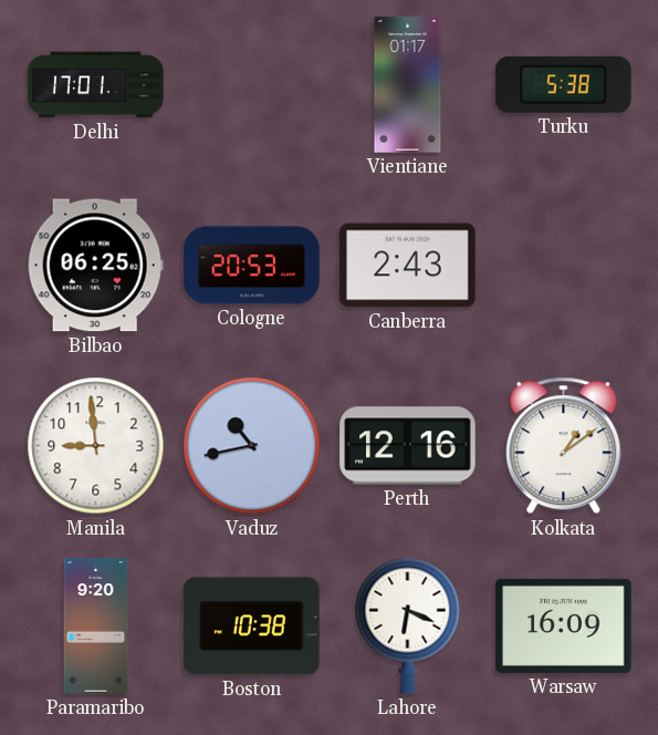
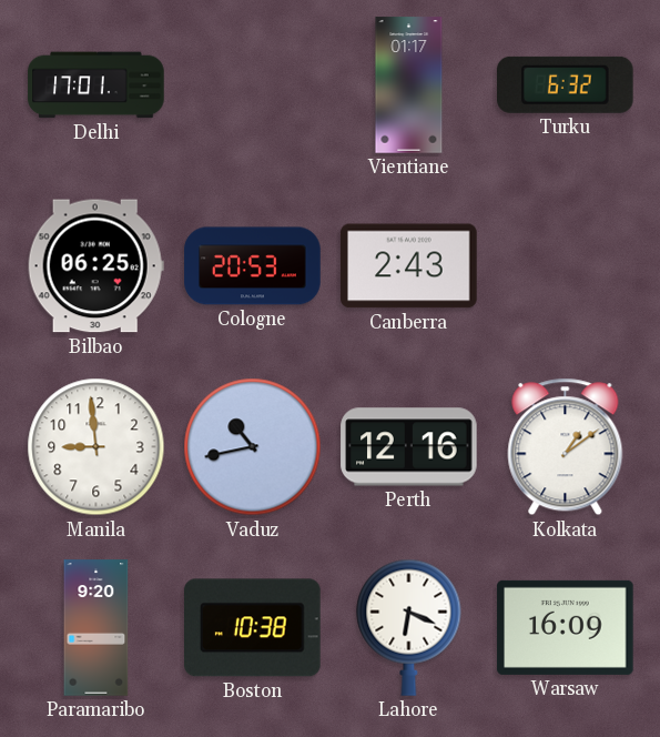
Turku: 5:38 -> 6:32
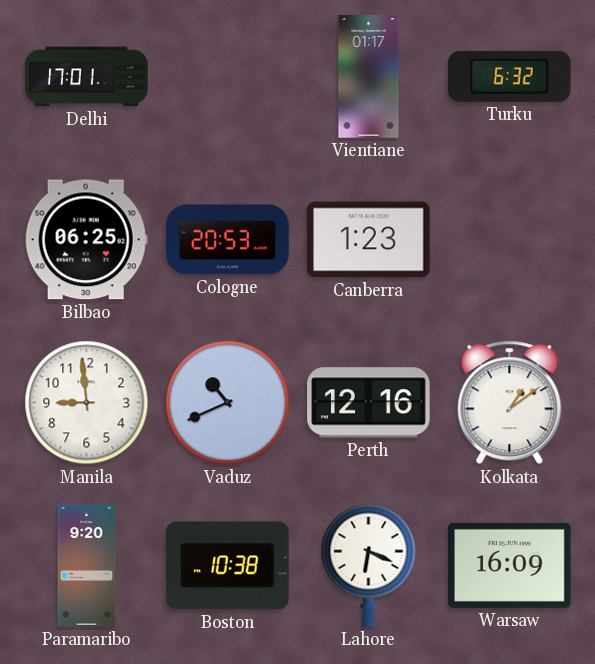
Canberra: 2:43 -> 1:23
Vaduz: 10:43 -> 10:41
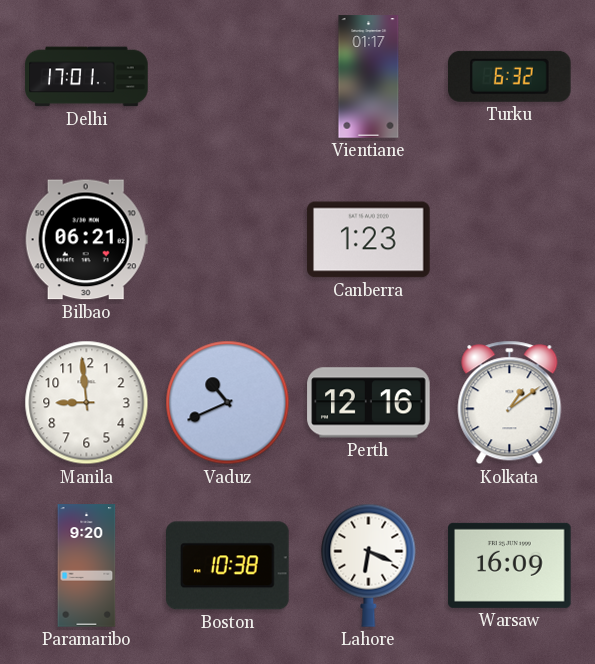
Bilbao: 06:25 -> 06:21
Cologne: 20:53 -> none
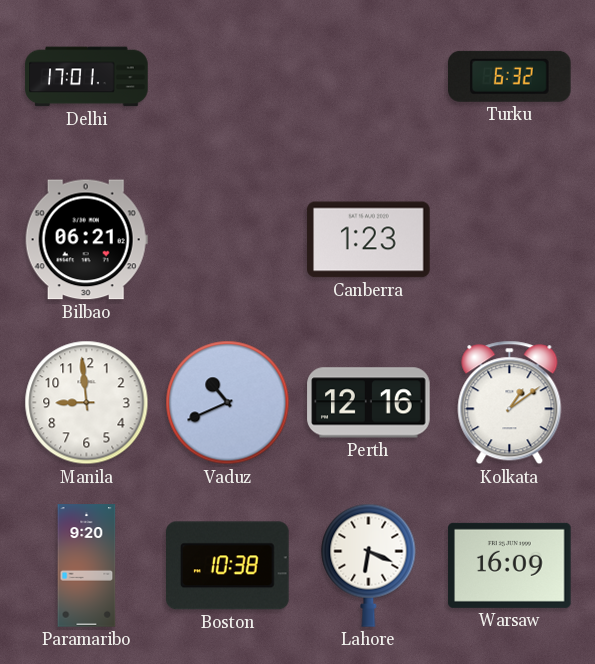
Vientiane: 01:17 -> none
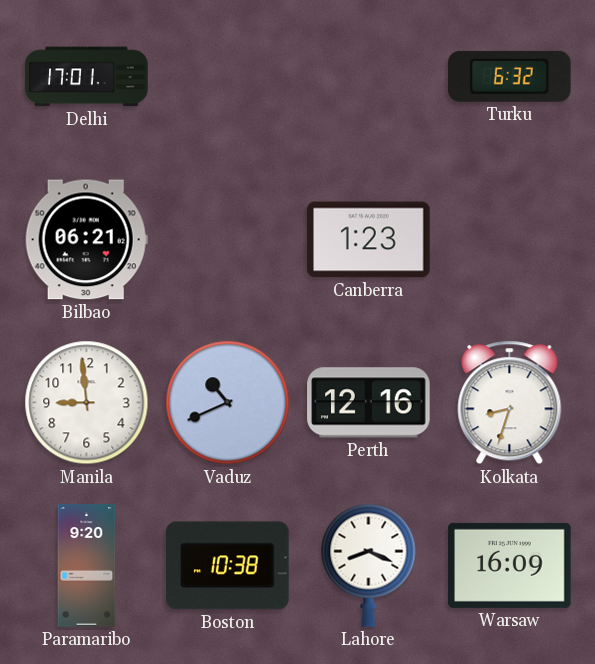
Kolkata: 1:09 -> 8:33
Lahore: 6:19 -> 8:19
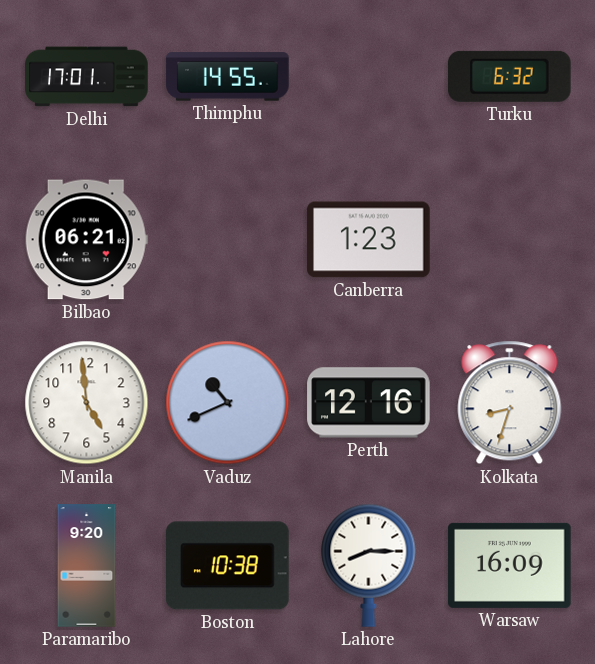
Thimphu: none -> 14:55
Manila: 8:59 -> 4:59
Lahore: 8:19 -> 8:15
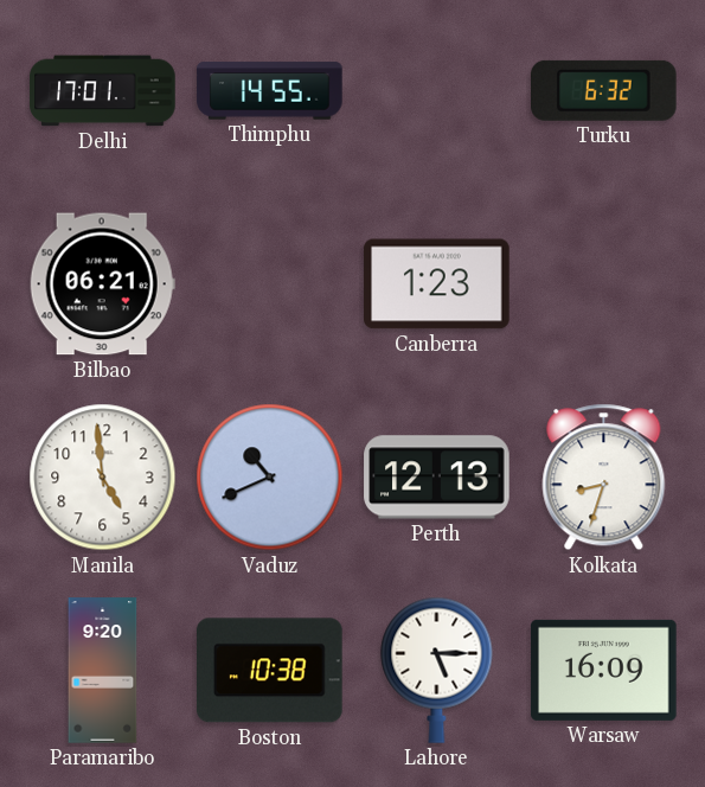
Perth: 12:16 -> 12:13
Lahore: 8:15 -> 5:15
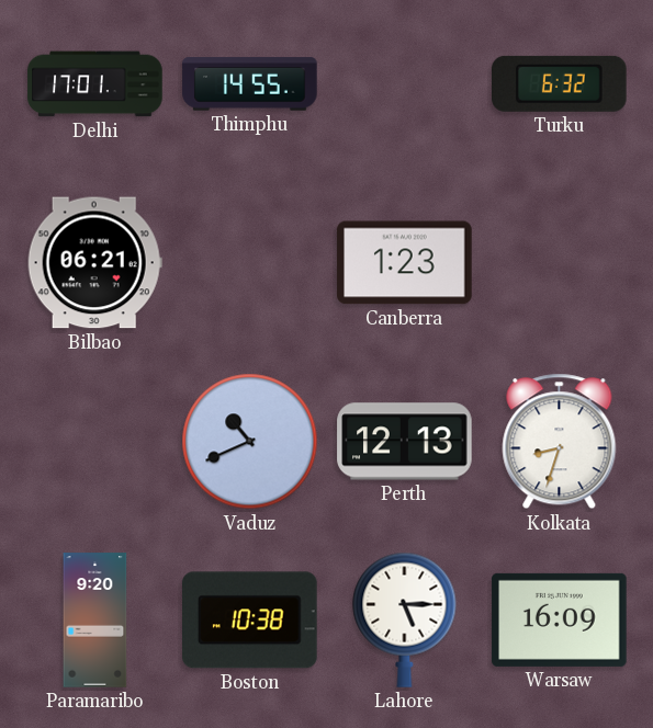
Manila: 4:59 -> none
